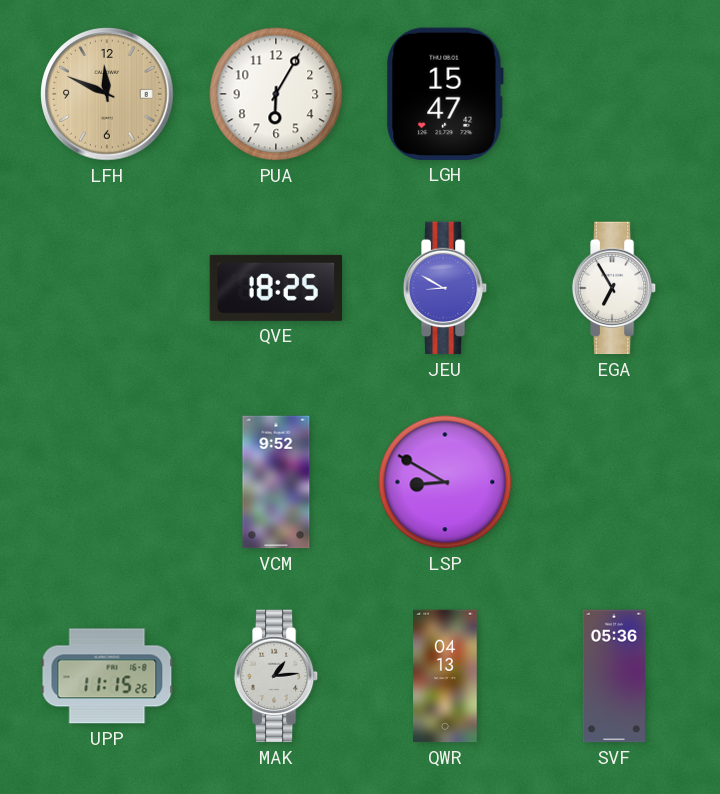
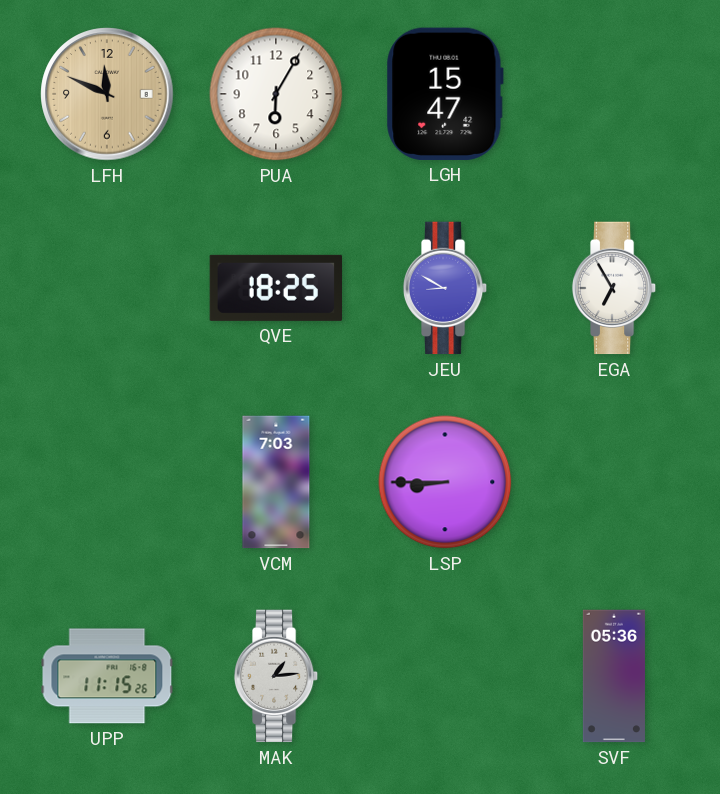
VCM: 9:52 -> 7:03
LSP: 8:50 -> 8:45
QWR: 04:13 -> none
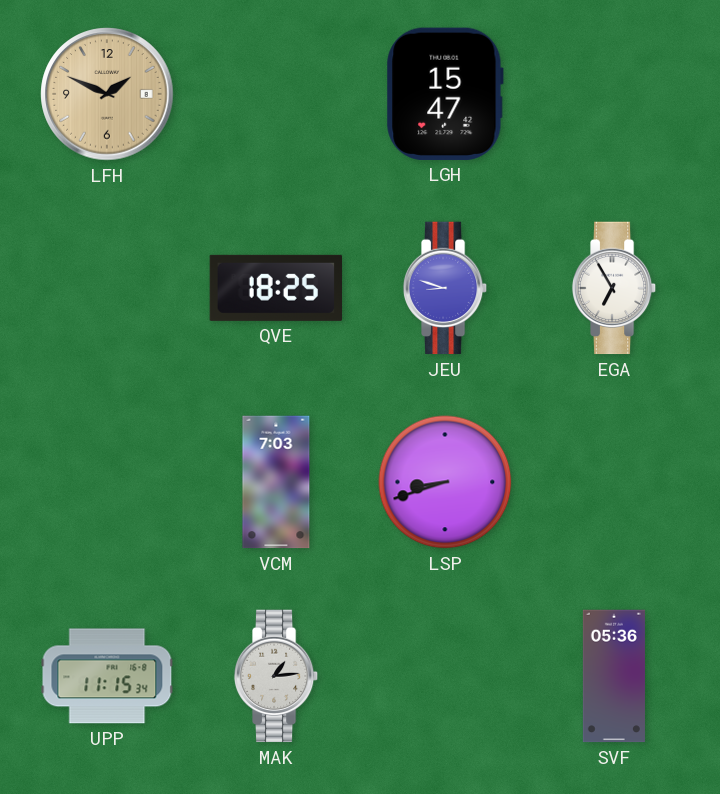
LFH: 11:49 -> 1:49
PUA: 6:05 -> none
JEU: 8:50 -> 8:48
LSP: 8:45 -> 8:42
UPP: 11:15:26 -> 11:15:34
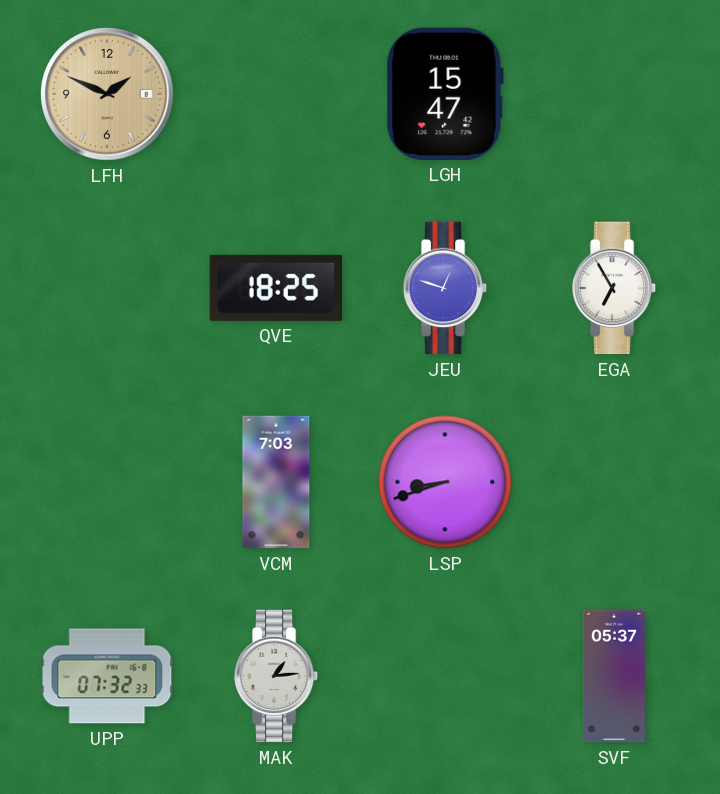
JEU: 8:48 -> 12:48
UPP: 11:15 -> 07:32
SVF: 05:36 -> 05:37
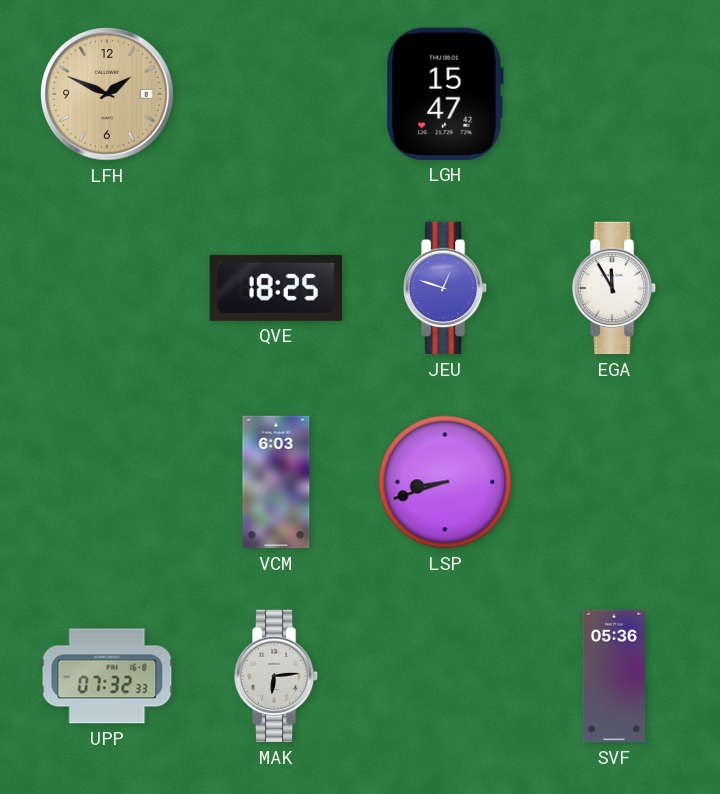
EGA: 6:55 -> 11:55
VCM: 7:03 -> 6:03
MAK: 1:14 -> 6:14
SVF: 05:37 -> 05:36
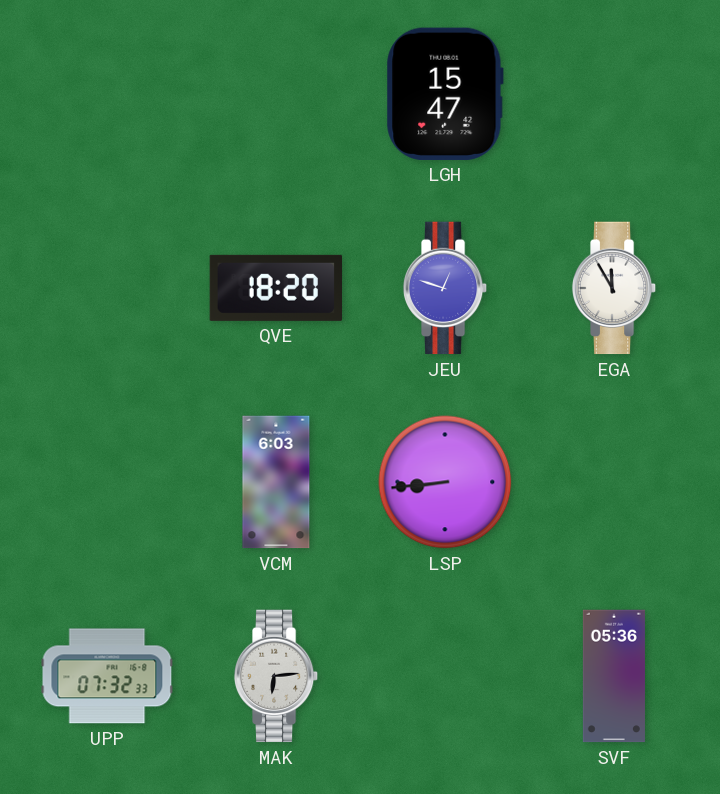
LFH: 1:49 -> none
QVE: 18:25 -> 18:20
LSP: 8:42 -> 8:44
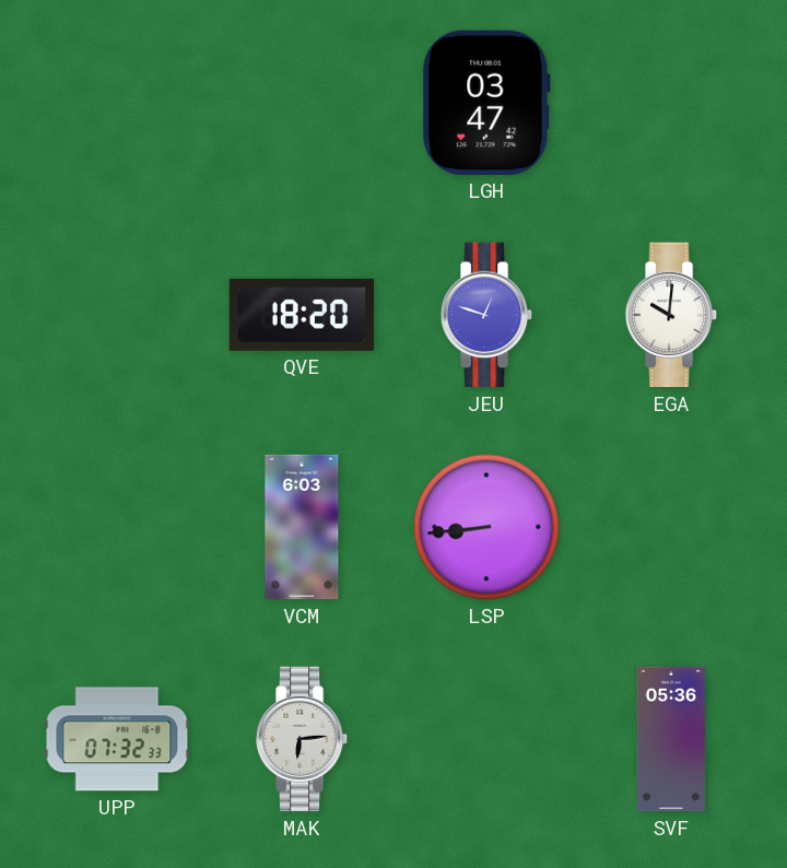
LGH: 15:47 -> 03:47
EGA: 11:55 -> 10:01
